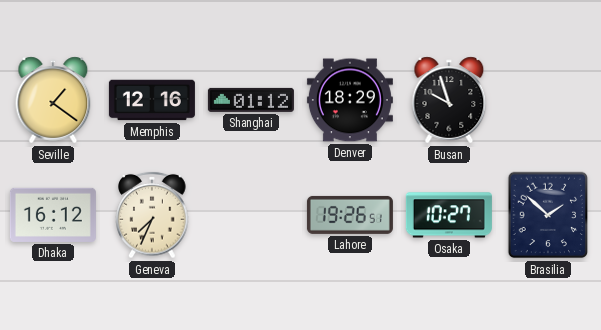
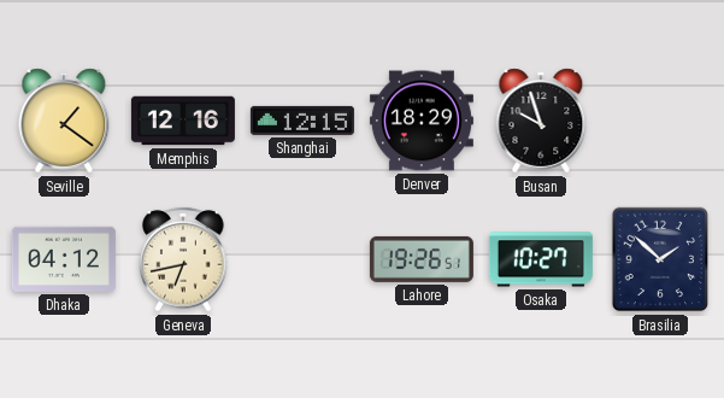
Shanghai: 01:12 -> 12:15
Dhaka: 16:12 -> 04:12
Geneva: 7:34 -> 6:43
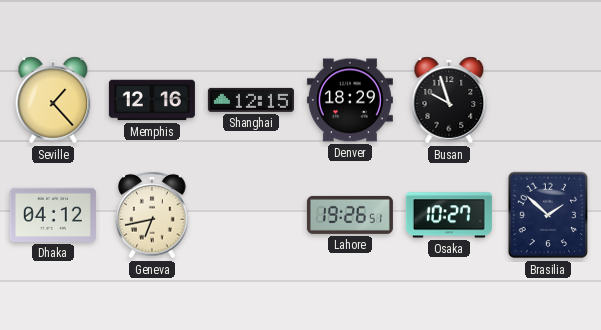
Seville: 1:21 -> 1:23
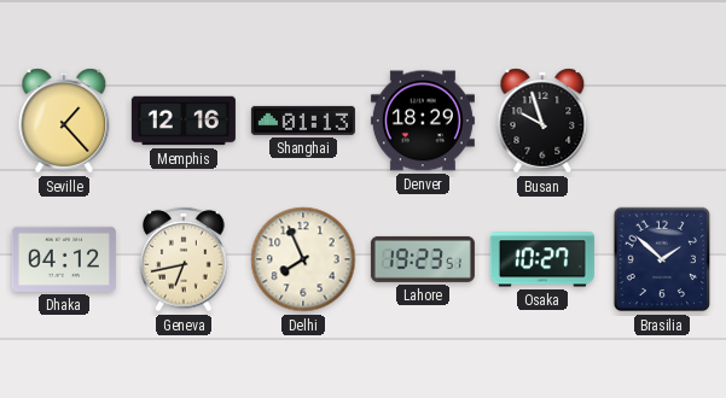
Shanghai: 12:15 -> 01:13
Delhi: none -> 7:56
Lahore: 19:26 -> 19:23
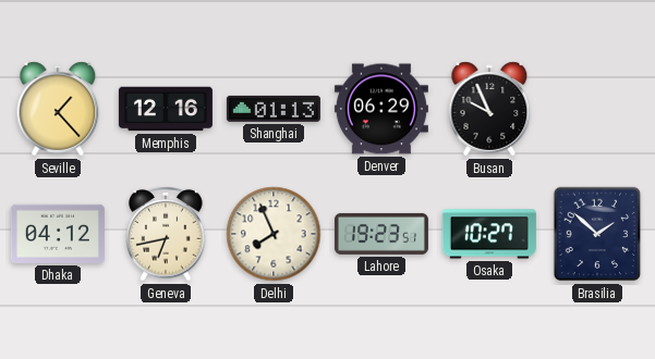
Denver: 18:29 -> 06:29
Busan: 9:57 -> 9:56
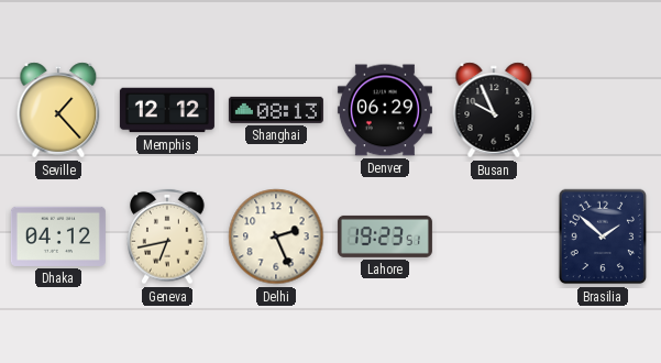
Memphis: 12:16 -> 12:12
Shanghai: 01:13 -> 08:13
Delhi: 7:56 -> 2:26
Osaka: 10:27 -> none
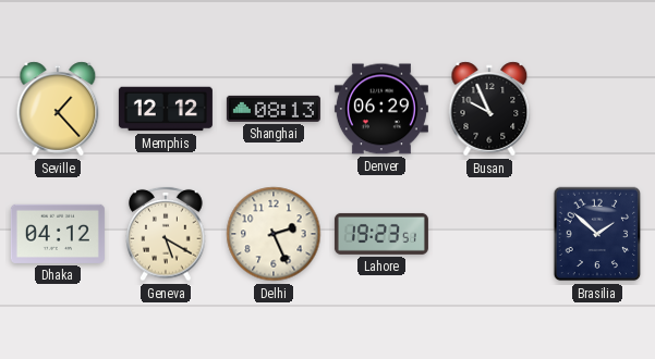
Geneva: 6:43 -> 5:20
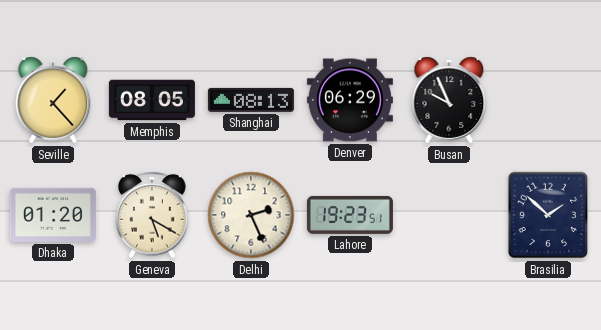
Memphis: 12:12 -> 08:05
Dhaka: 04:12 -> 01:20
